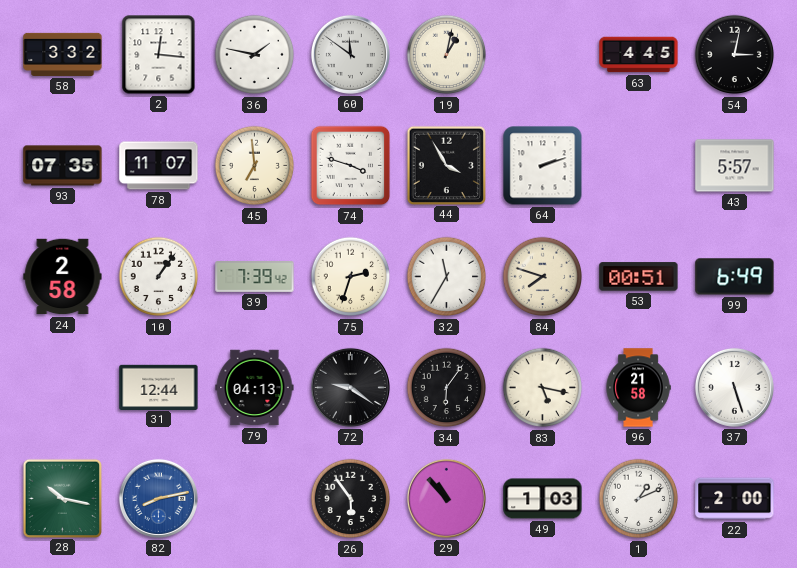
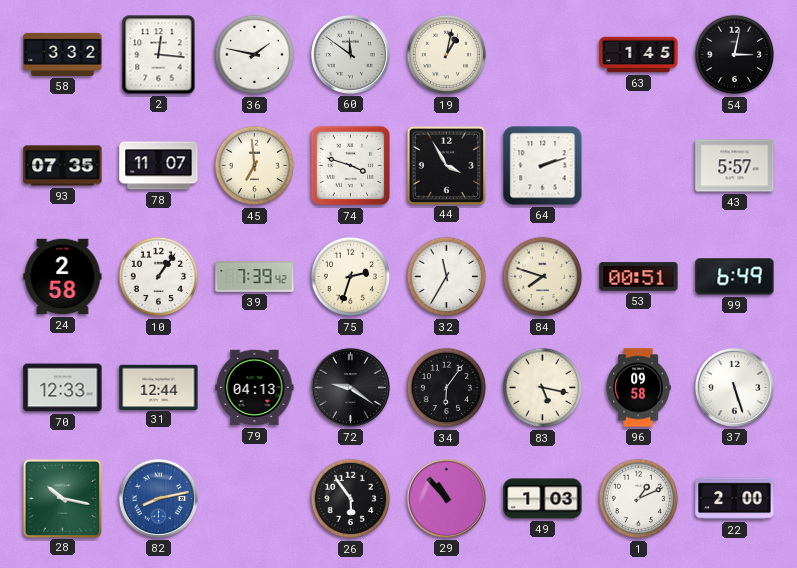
63: 4:45 -> 1:45
70: none -> 12:33
96: 21:58 -> 09:58
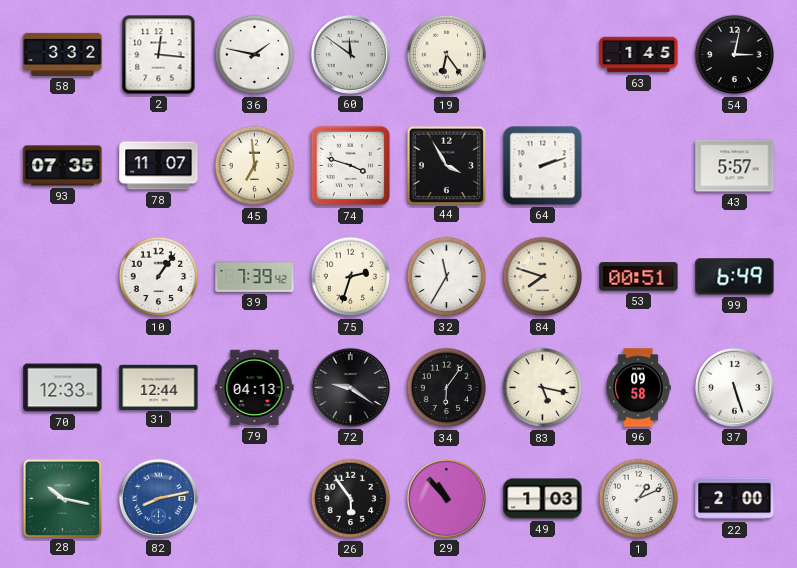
19: 1:02 -> 6:24
24: 2:58 -> none
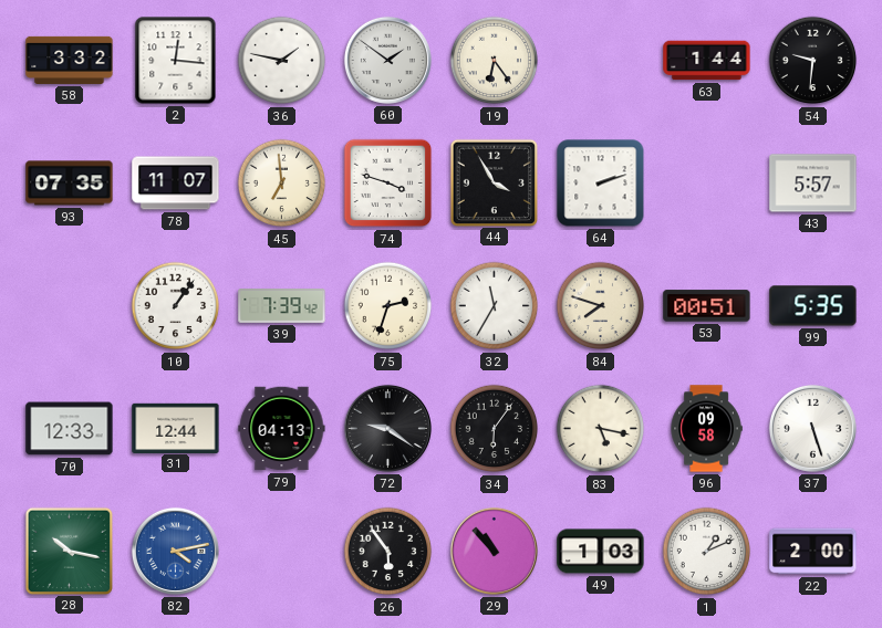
60: 11:51 -> 1:51
63: 1:45 -> 1:44
54: 3:02 -> 9:31
99: 6:49 -> 5:35
82: 8:13 -> 4:13
